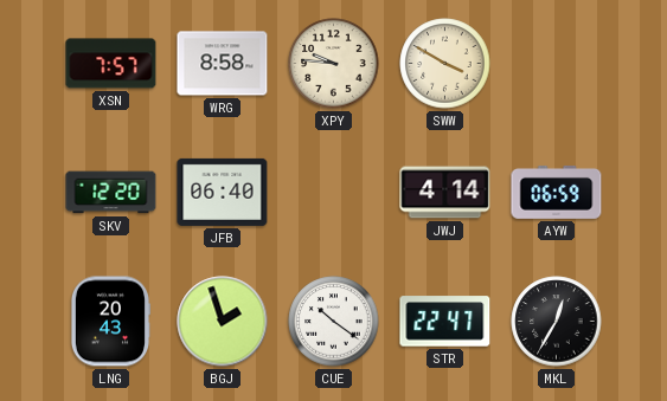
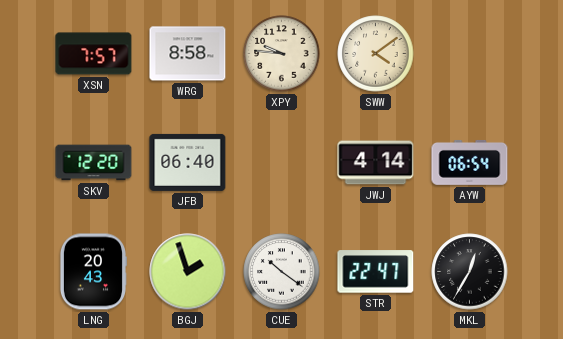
SWW: 3:50 -> 4:09
AYW: 06:59 -> 06:54
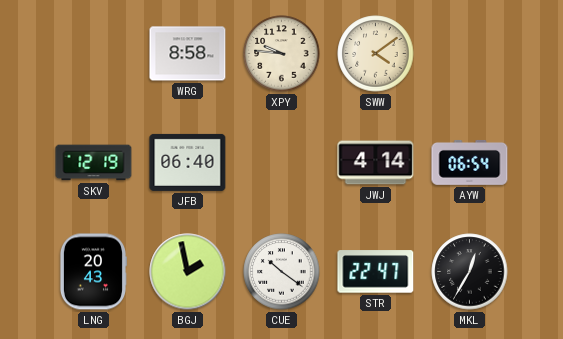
XSN: 7:57 -> none
SKV: 12:20 -> 12:19
BGJ: 1:57 -> 1:58
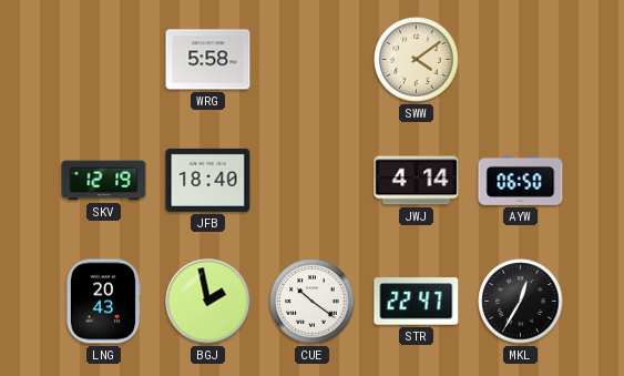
WRG: 8:58 -> 5:58
XPY: 9:46 -> none
JFB: 06:40 -> 18:40
AYW: 06:54 -> 06:50
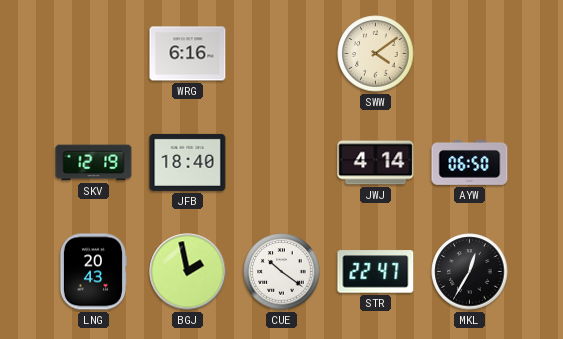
WRG: 5:58 -> 6:16
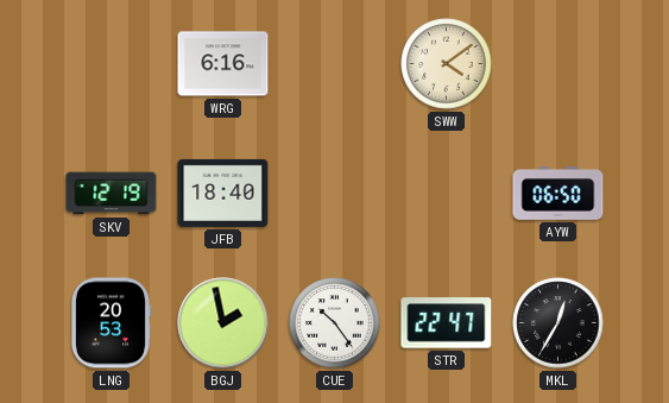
JWJ: 4:14 -> none
LNG: 20:43 -> 20:53
CUE: 10:21 -> 10:24
